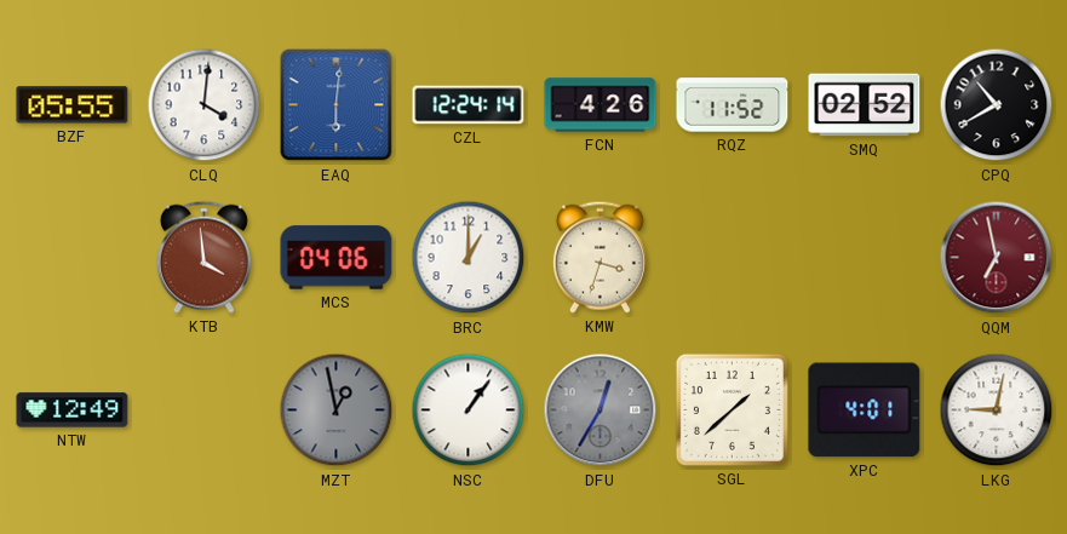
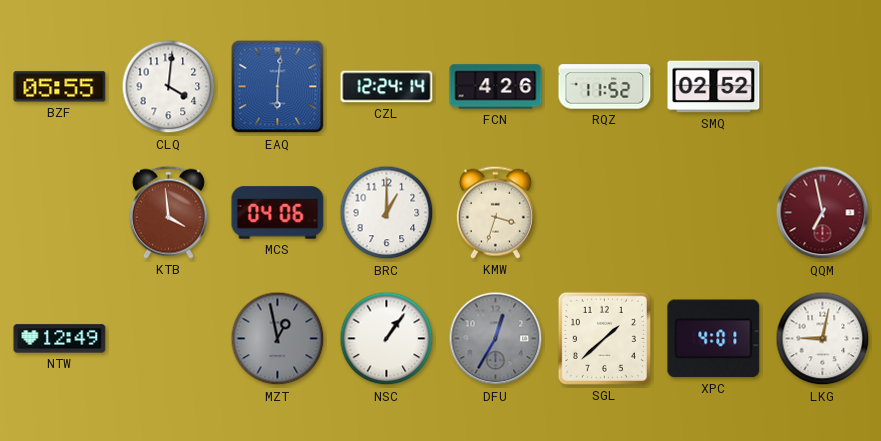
CPQ: 10:40 -> none
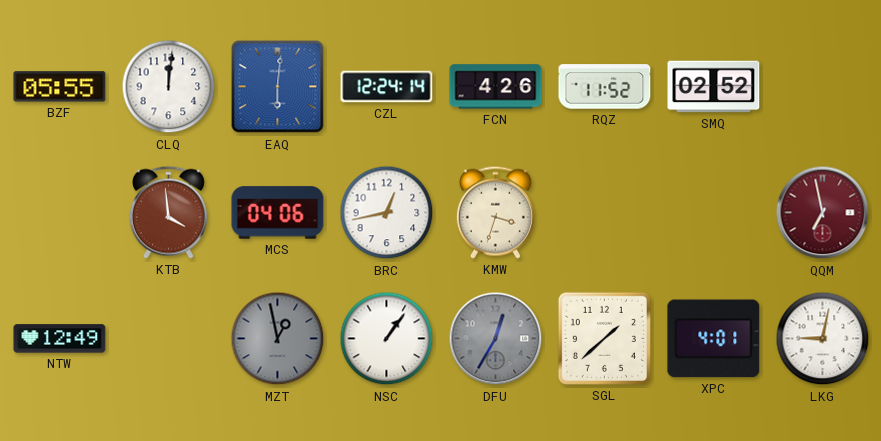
CLQ: 4:01 -> 12:01
BRC: 1:00 -> 12:43
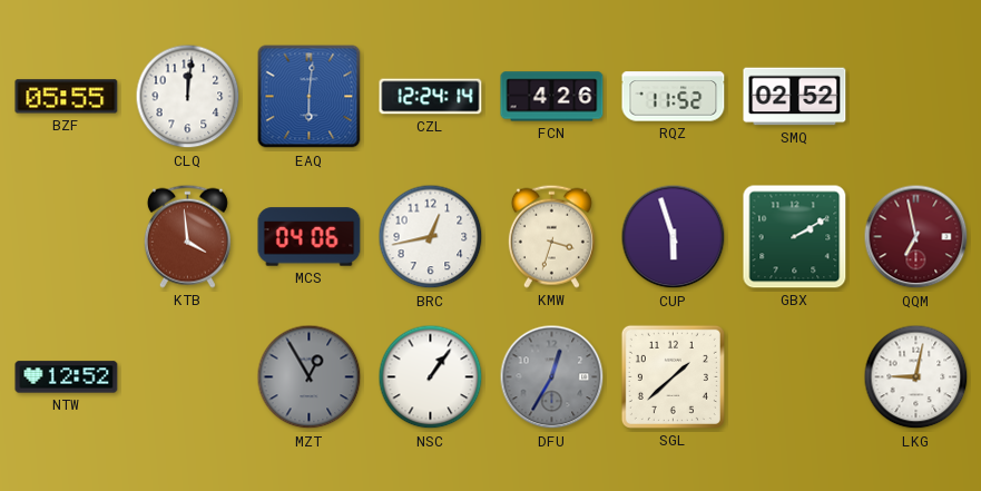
CUP: none -> 5:57
GBX: none -> 2:10
NTW: 12:49 -> 12:52
MZT: 12:58 -> 12:55
XPC: 4:01 -> none
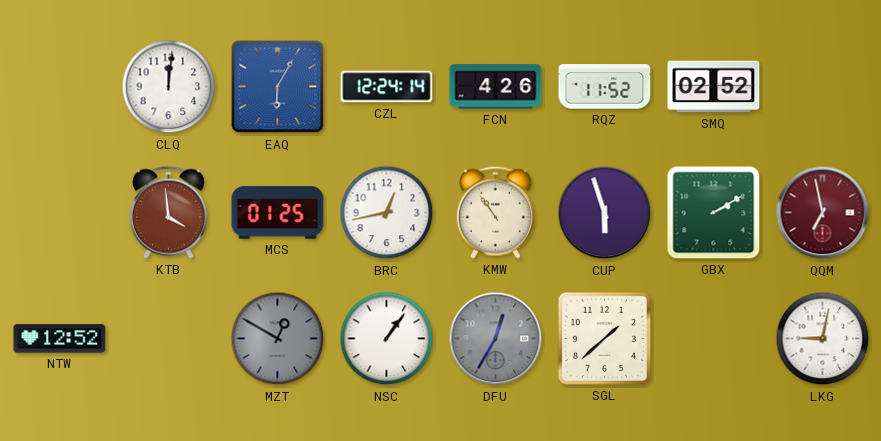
BZF: 05:55 -> none
EAQ: 6:01 -> 6:05
MCS: 04:06 -> 01:25
KMW: 3:33 -> 10:54
MZT: 12:55 -> 12:50
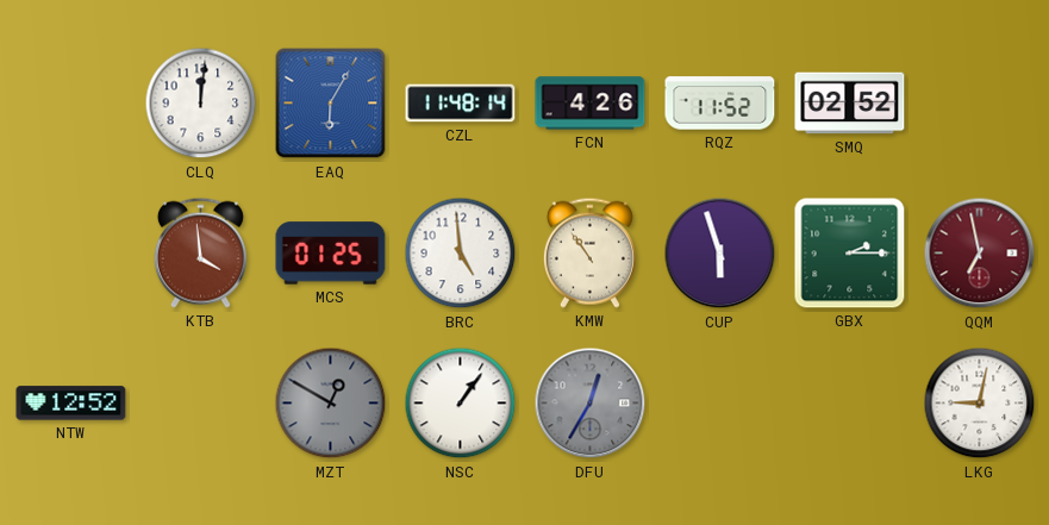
CZL: 12:24 -> 11:48
BRC: 12:43 -> 4:59
GBX: 2:10 -> 2:15
SGL: 1:38 -> none
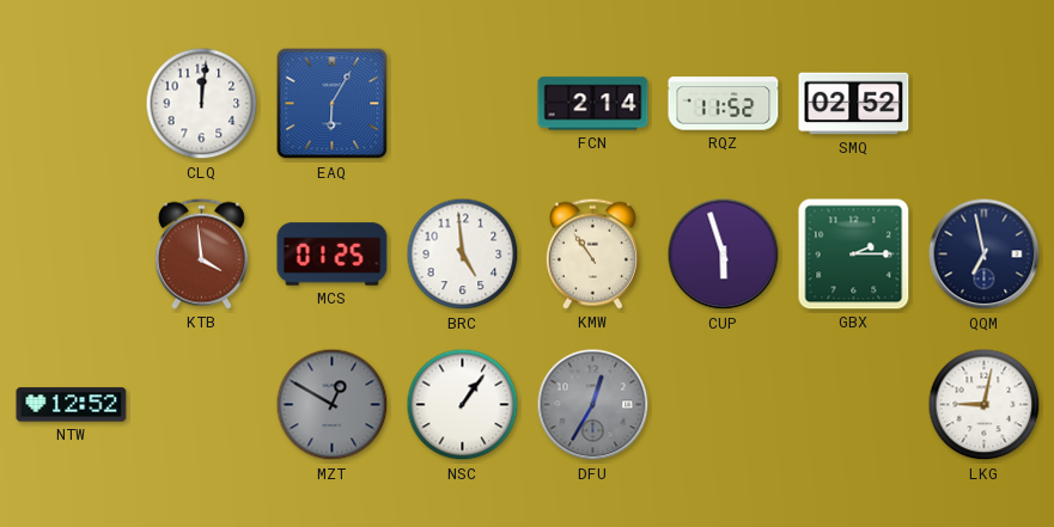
CZL: 11:48 -> none
FCN: 4:26 -> 2:14
QQM dial: burgundy -> navy
